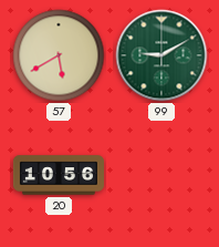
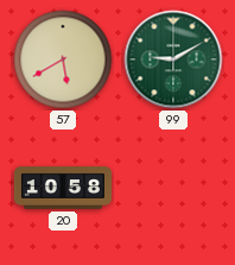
20: 10:56 -> 10:58
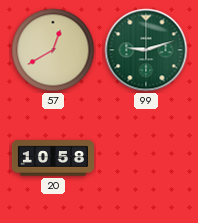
57: 5:40 -> 12:40
99: 9:10 -> 9:12
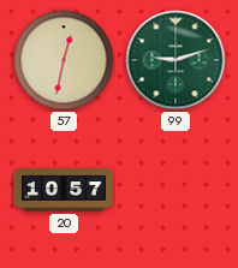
57: 12:40 -> 12:32
20: 10:58 -> 10:57
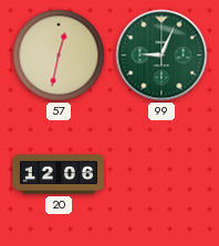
99: 9:12 -> 9:04
20: 10:57 -> 12:06
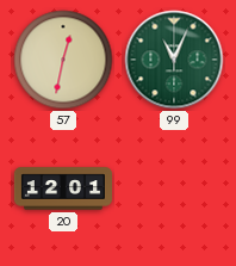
99: 9:04 -> 11:04
20: 12:06 -> 12:01
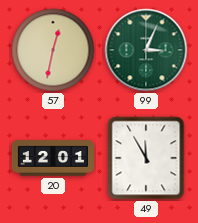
99: 11:04 -> 3:04
49: none -> 11:55
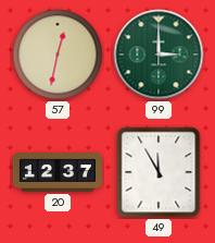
99: 3:04 -> 3:00
20: 12:01 -> 12:37
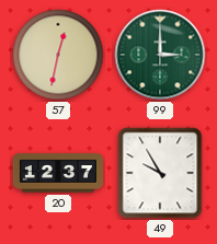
49: 11:55 -> 9:55
